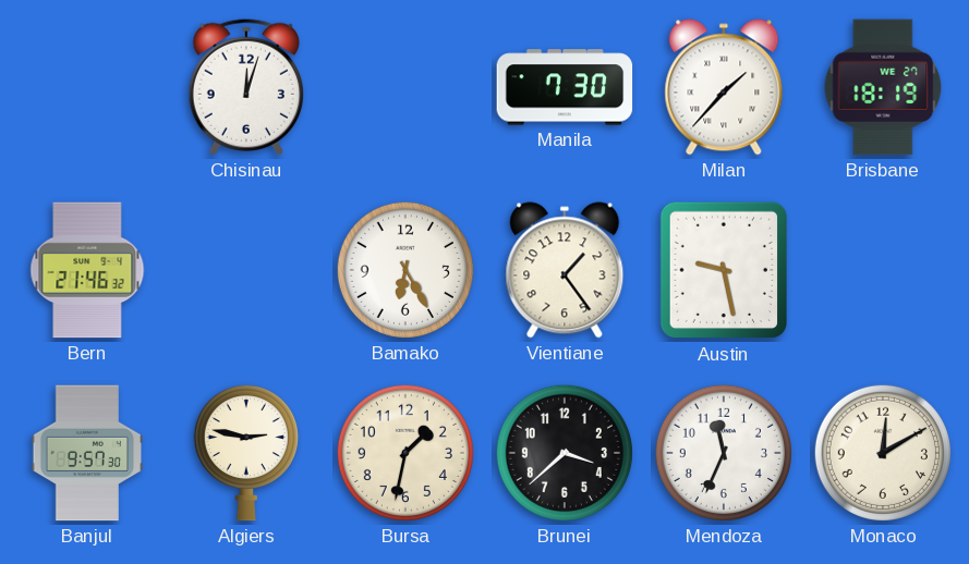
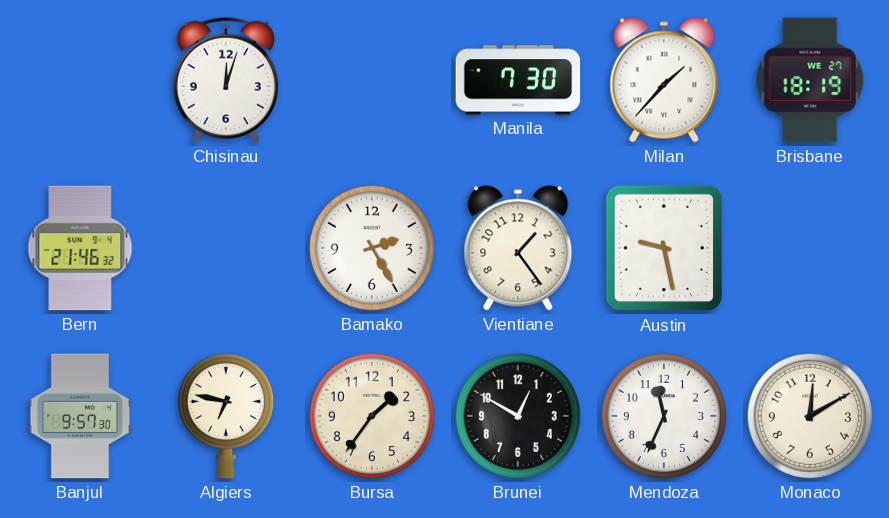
Bamako: 6:25 -> 2:25
Algiers: 2:47 -> 6:47
Bursa: 1:32 -> 1:36
Brunei: 3:38 -> 12:50
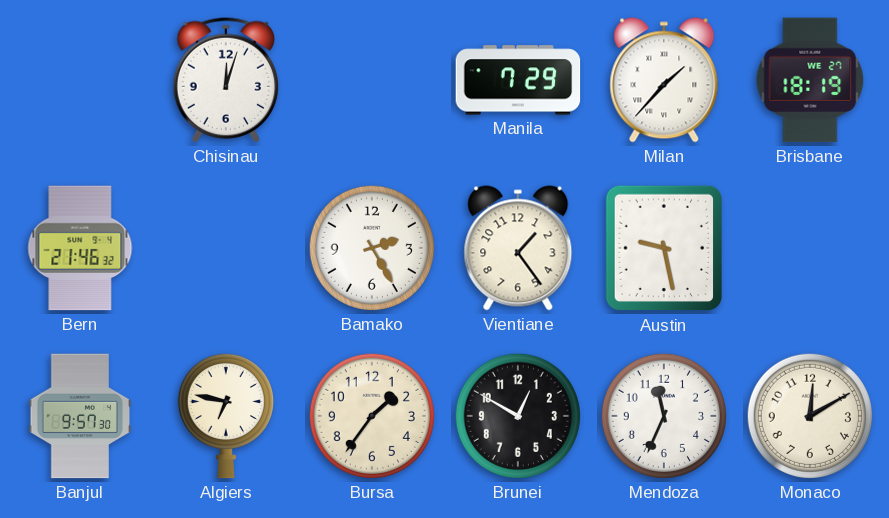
Manila: 7:30 -> 7:29
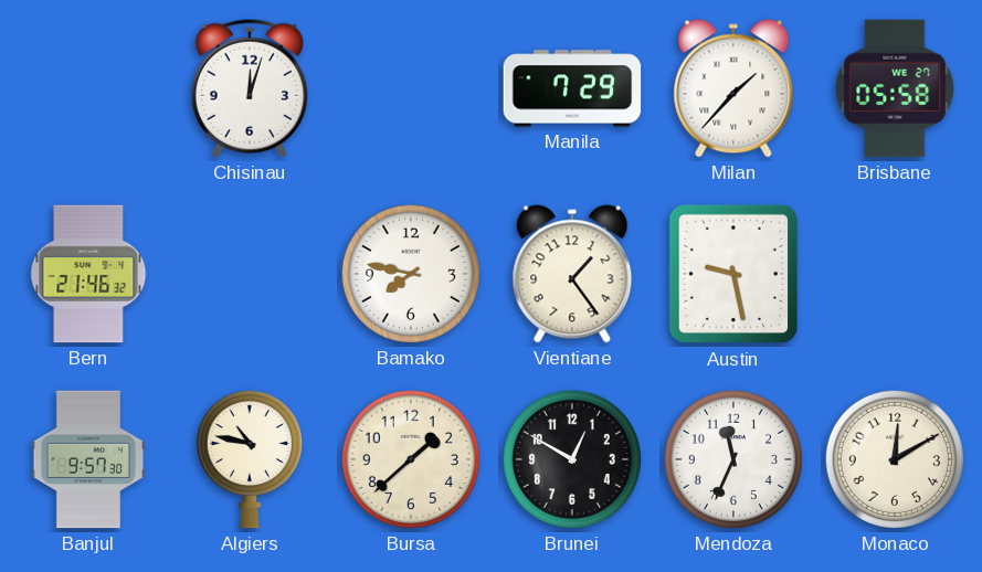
Brisbane: 18:19 -> 05:58
Bamako: 2:25 -> 7:47
Algiers: 6:47 -> 10:47
Bursa: 1:36 -> 1:38
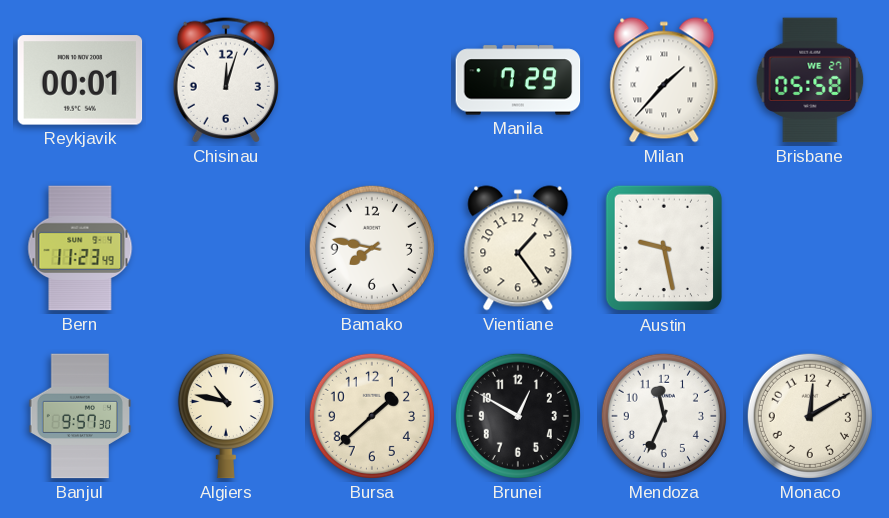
Reykjavik: none -> 00:01
Bern: 21:46 -> 11:23
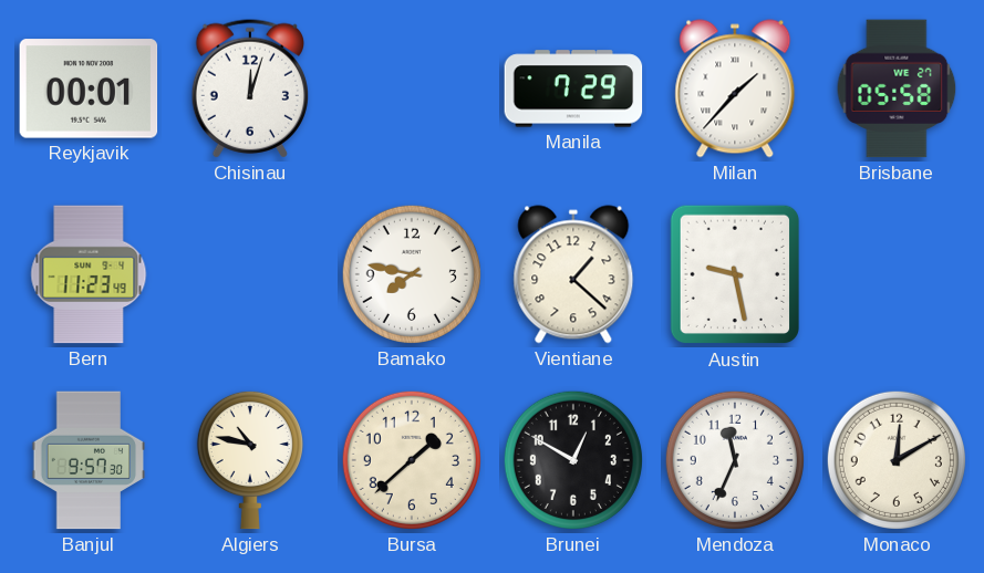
Vientiane: 1:24 -> 1:22
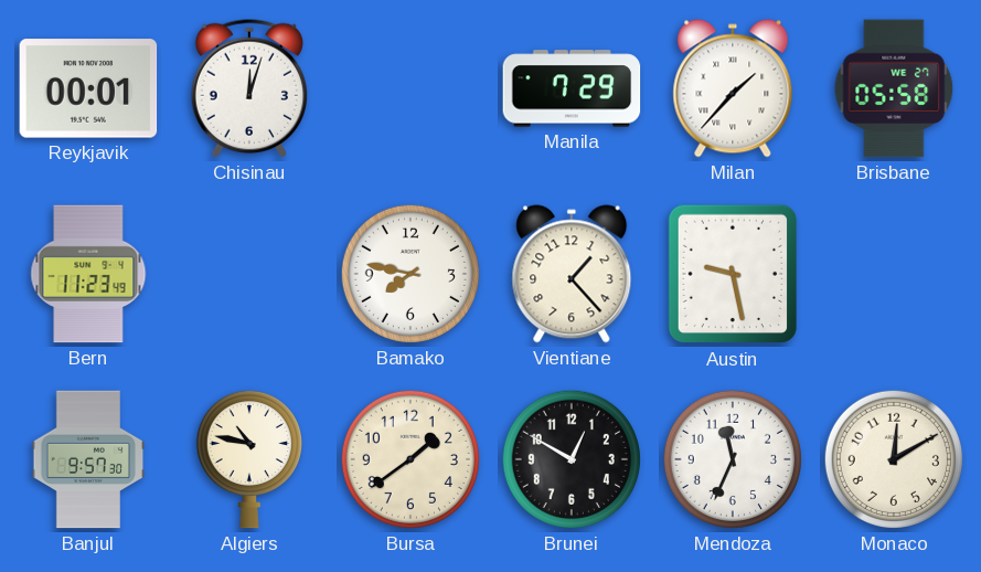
Vientiane: 1:22 -> 1:23
Bursa: 1:38 -> 1:39
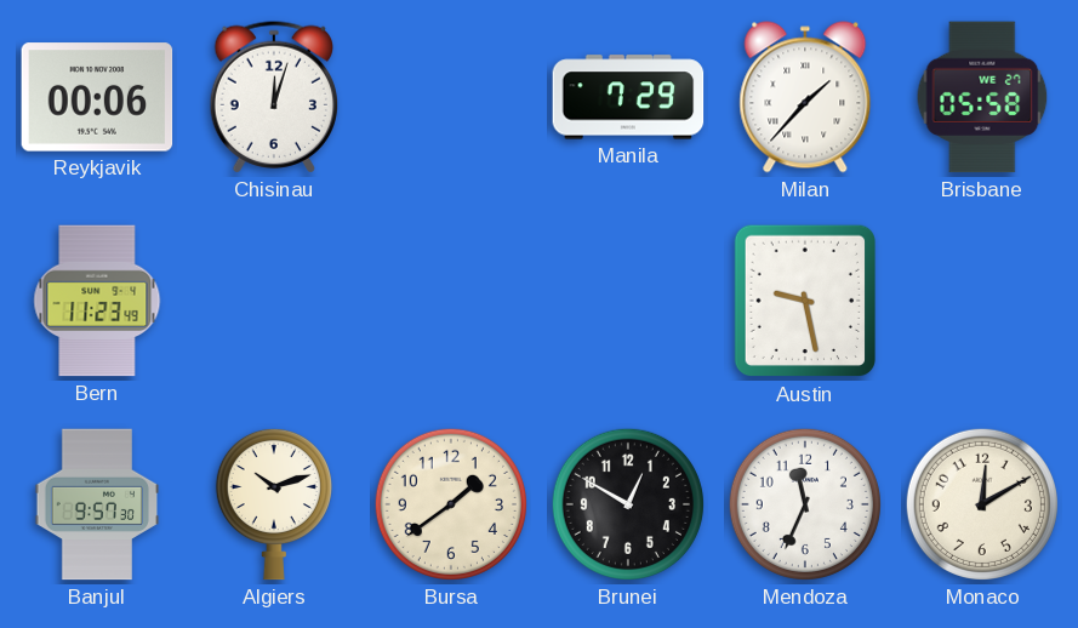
Reykjavik: 00:01 -> 00:06
Bamako: 7:47 -> none
Vientiane: 1:23 -> none
Algiers: 10:47 -> 10:12
